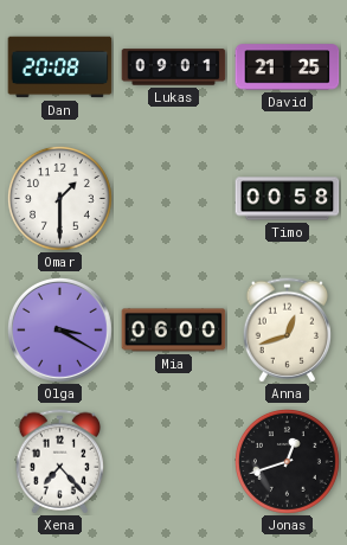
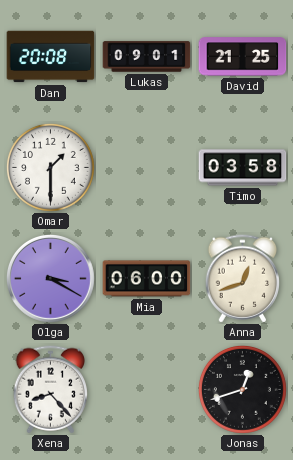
Timo: 00:58 -> 03:58
Xena: 7:23 -> 8:23
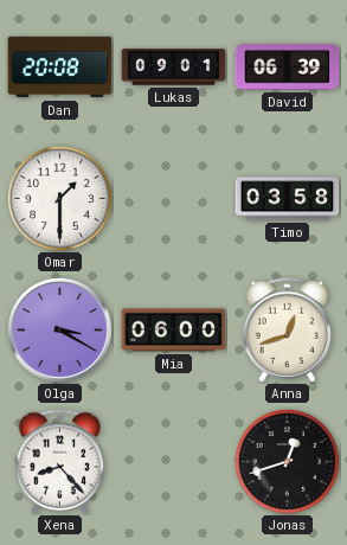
David: 21:25 -> 06:39
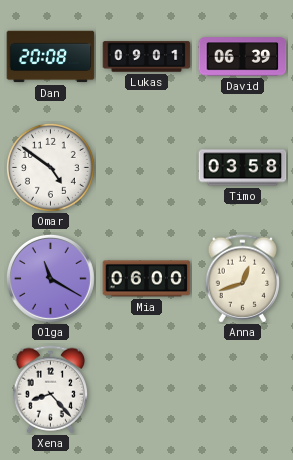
Omar: 1:30 -> 4:51
Olga: 3:20 -> 11:20
Jonas: 12:42 -> none
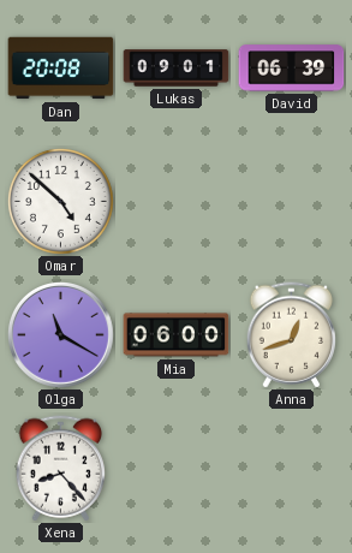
Omar: 4:51 -> 4:52
Timo: 03:58 -> none
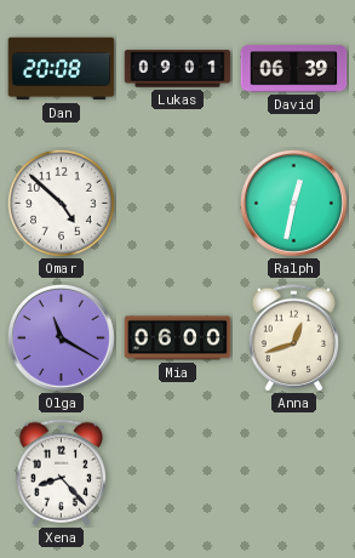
Ralph: none -> 12:32
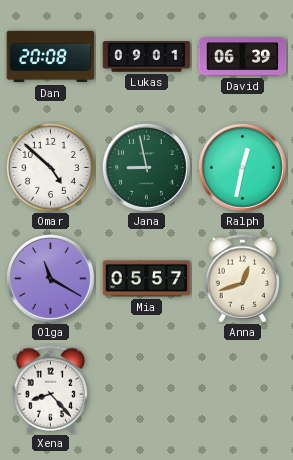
Jana: none -> 8:58
Mia: 06:00 -> 05:57
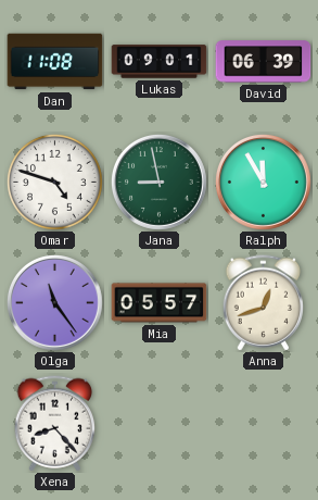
Dan: 20:08 -> 11:08
Omar: 4:52 -> 4:48
Ralph: 12:32 -> 11:55
Olga: 11:20 -> 11:24
